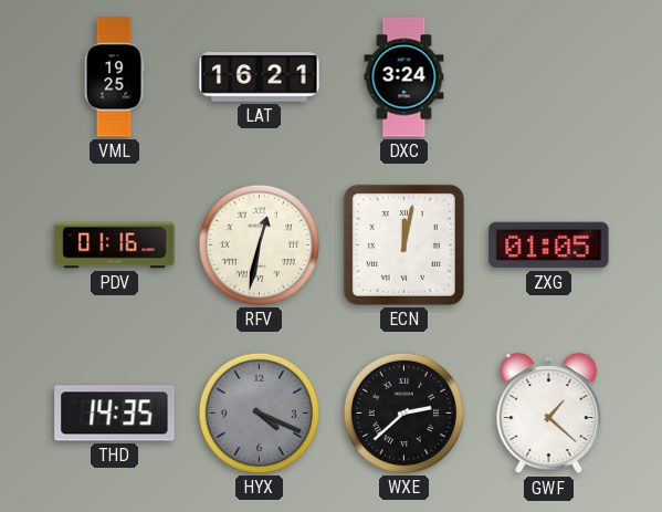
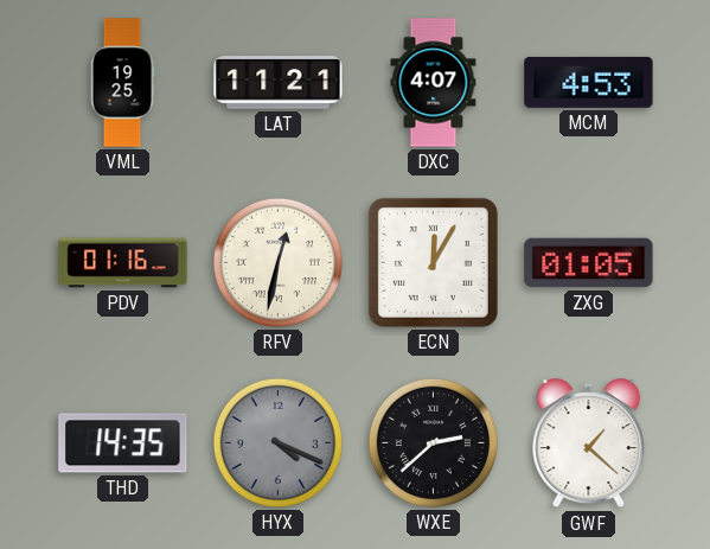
LAT: 16:21 -> 11:21
DXC: 3:24 -> 4:07
MCM: none -> 4:53
ECN: 12:02 -> 12:05
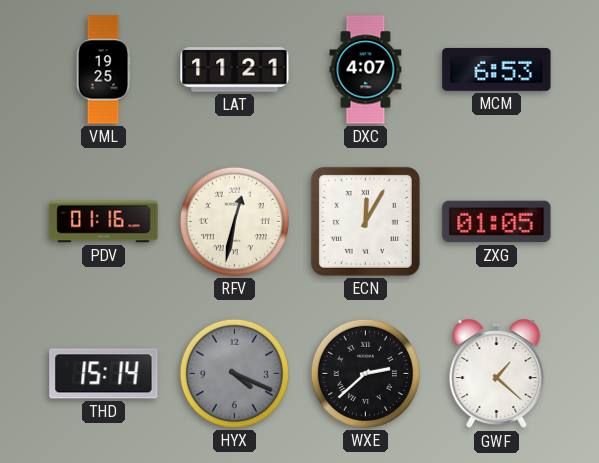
MCM: 4:53 -> 6:53
THD: 14:35 -> 15:14
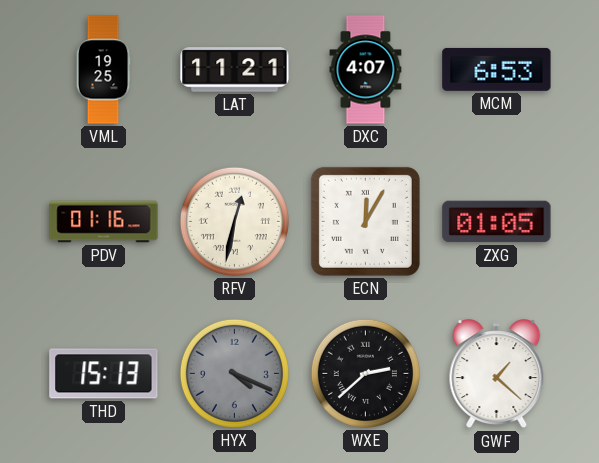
THD: 15:14 -> 15:13
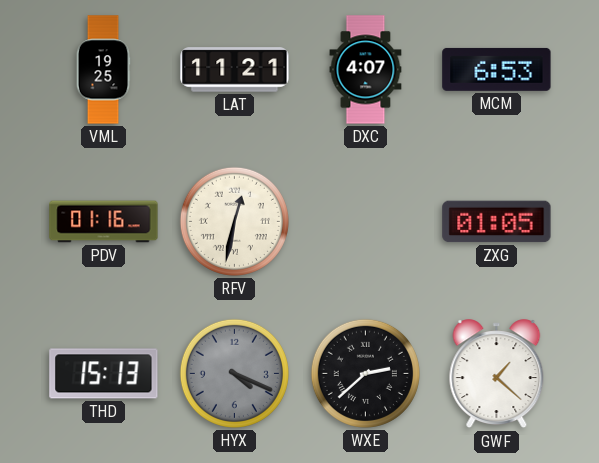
ECN: 12:05 -> none
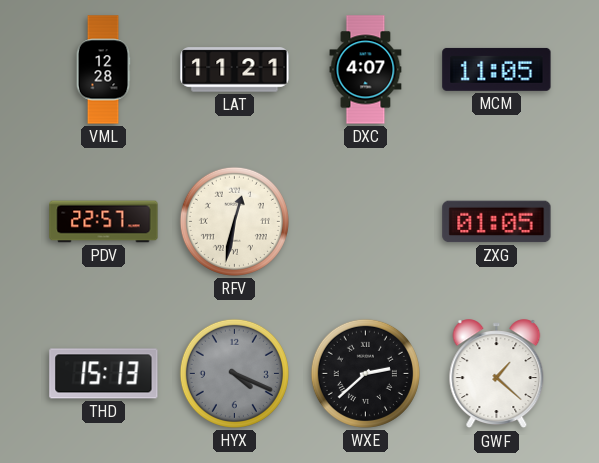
VML: 19:25 -> 12:28
MCM: 6:53 -> 11:05
PDV: 01:16 -> 22:57
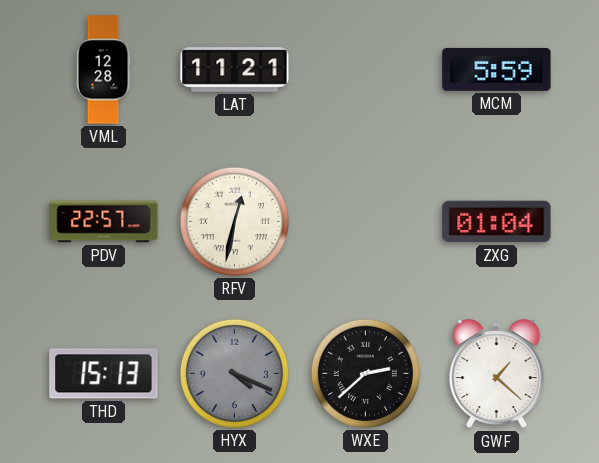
DXC: 4:07 -> none
MCM: 11:05 -> 5:59
ZXG: 01:05 -> 01:04
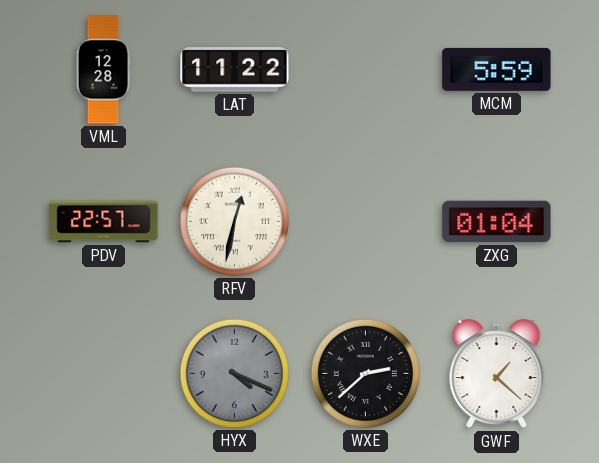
LAT: 11:21 -> 11:22
THD: 15:13 -> none
